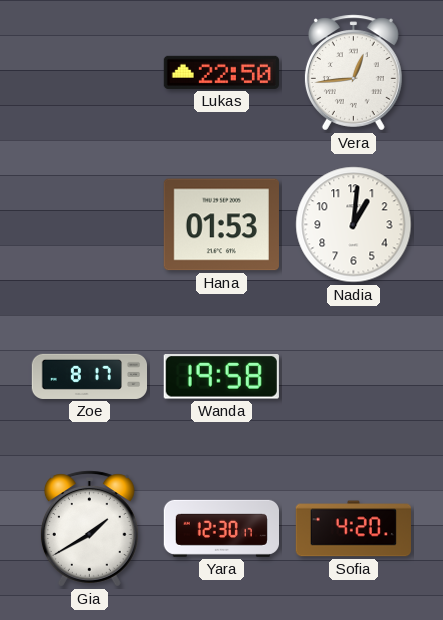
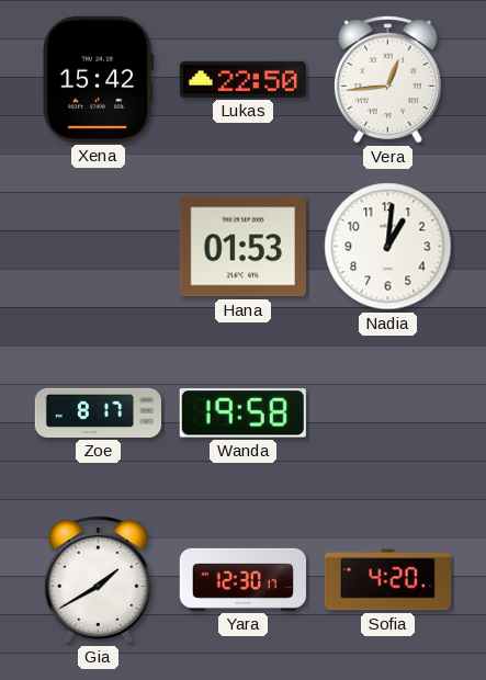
Xena: none -> 15:42
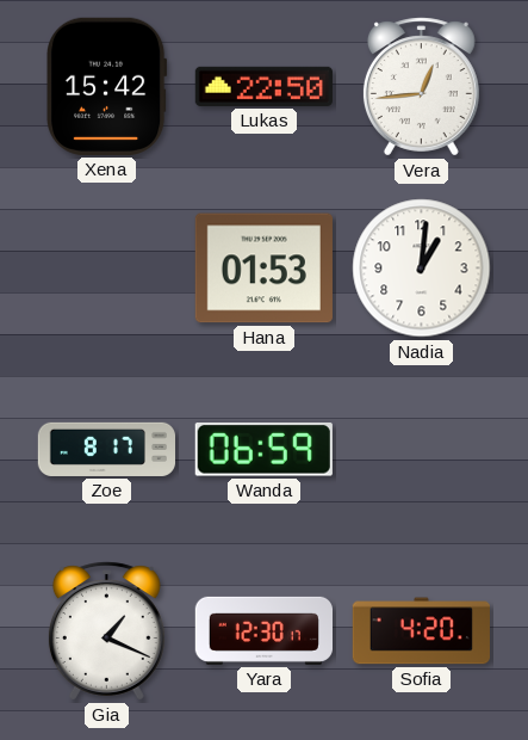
Wanda: 19:58 -> 06:59
Gia: 1:40 -> 1:19
